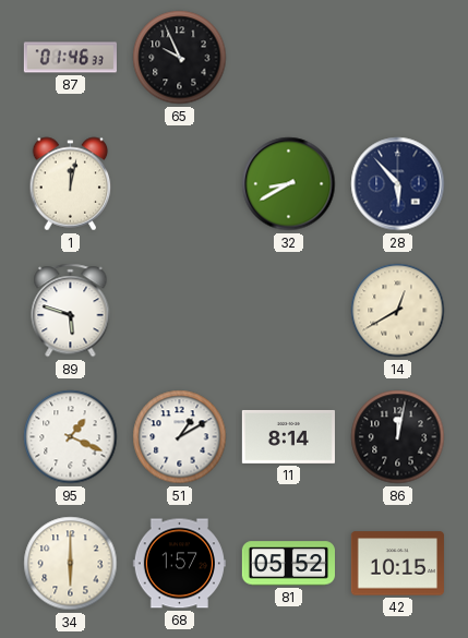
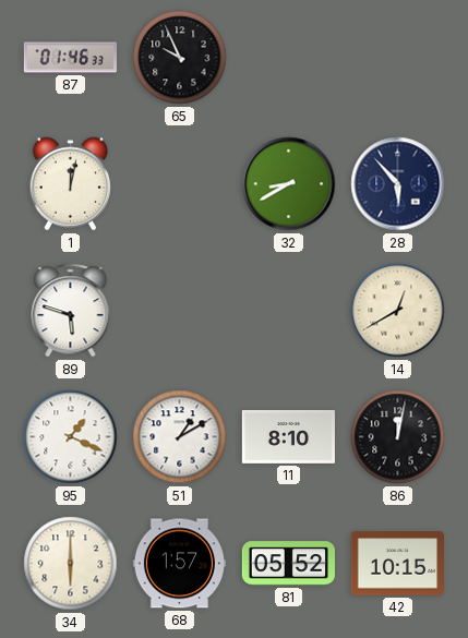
11: 8:14 -> 8:10
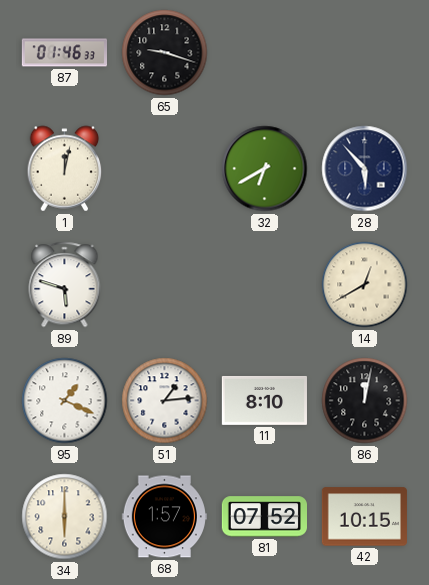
65: 9:56 -> 9:18
32: 8:40 -> 6:40
51: 1:10 -> 1:14
81: 05:52 -> 07:52
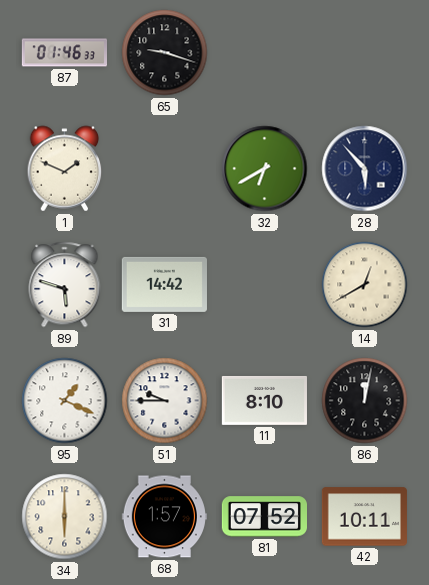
1: 12:02 -> 1:49
31: none -> 14:42
51: 1:14 -> 9:45
42: 10:15 -> 10:11
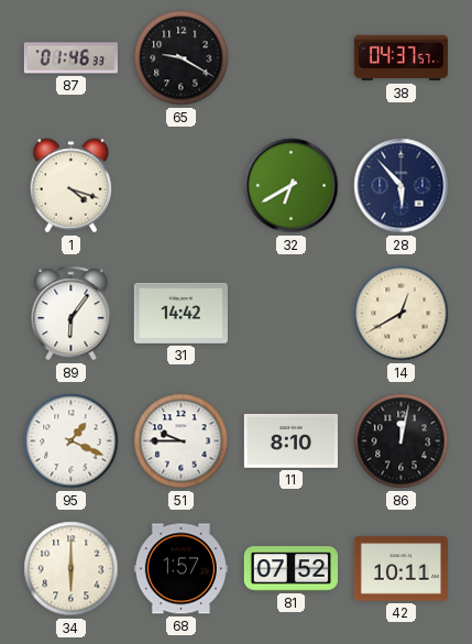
65: 9:18 -> 9:20
38: none -> 04:37
1: 1:49 -> 4:18
89: 5:48 -> 6:06
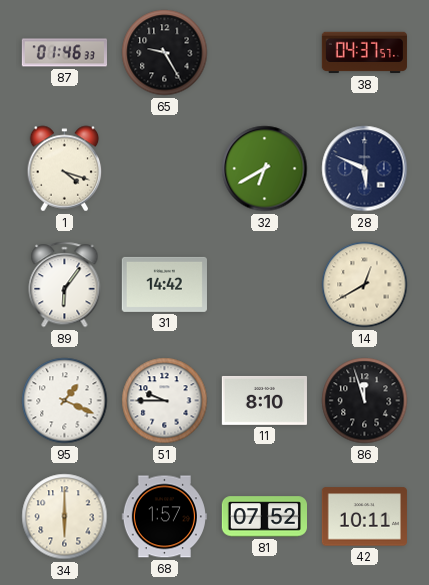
65: 9:20 -> 9:25
28: 5:53 -> 5:49
86: 12:02 -> 11:57
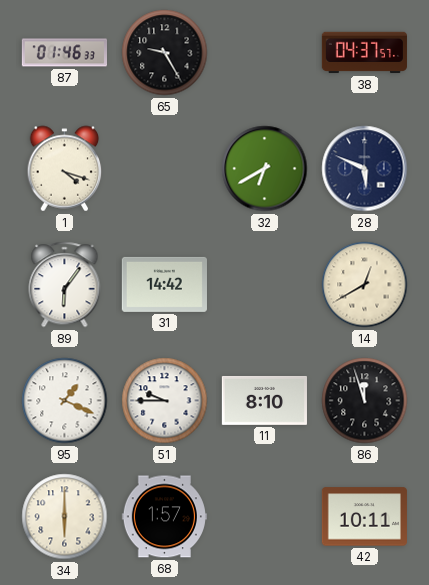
81: 07:52 -> none
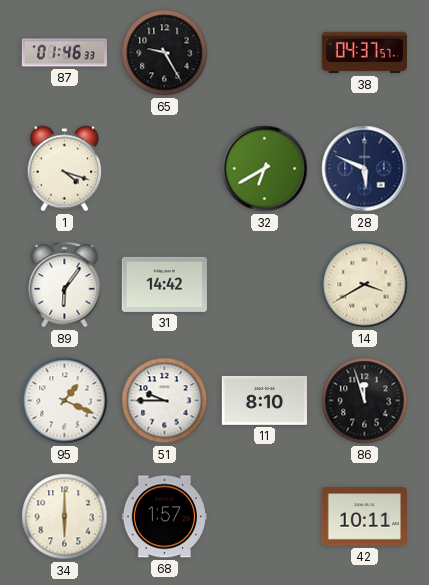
14: 12:40 -> 3:40
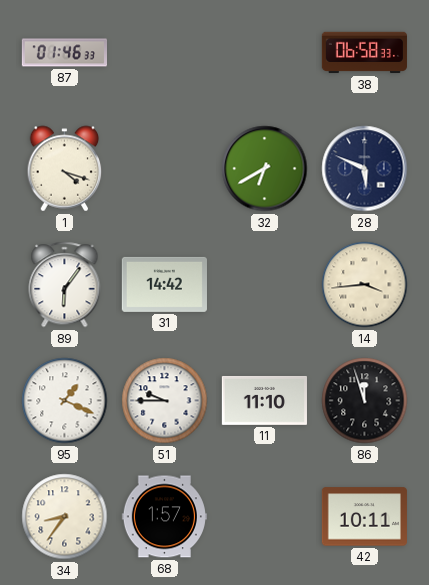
65: 9:25 -> none
38: 04:37 -> 06:58
14: 3:40 -> 3:44
11: 8:10 -> 11:10
34: 6:00 -> 8:36
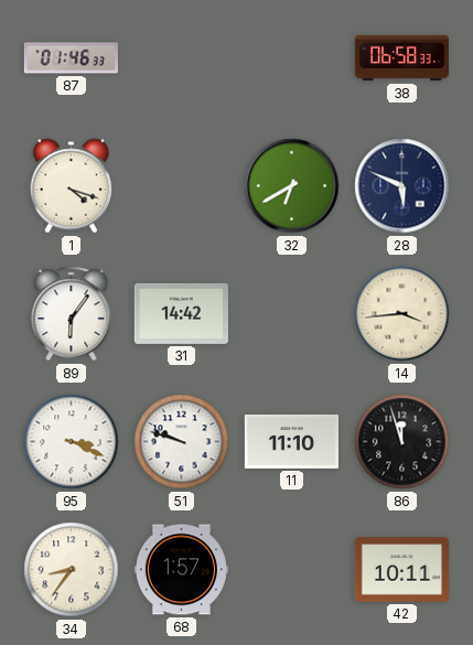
95: 1:19 -> 3:19
51: 9:45 -> 9:48
